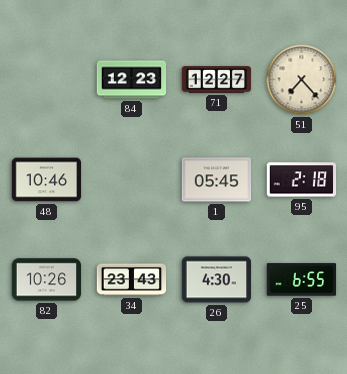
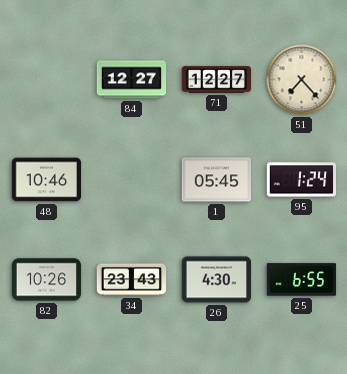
84: 12:23 -> 12:27
95: 2:18 -> 1:24
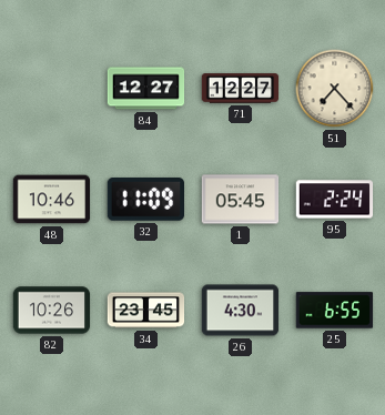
32: none -> 11:09
95: 1:24 -> 2:24
34: 23:43 -> 23:45
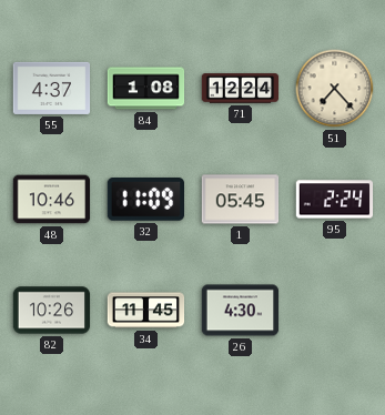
55: none -> 4:37
84: 12:27 -> 1:08
71: 12:27 -> 12:24
34: 23:45 -> 11:45
25: 6:55 -> none
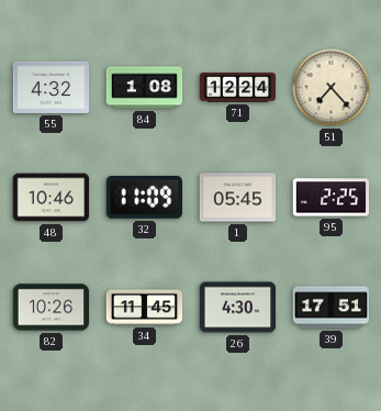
55: 4:37 -> 4:32
95: 2:24 -> 2:25
39: none -> 17:51
